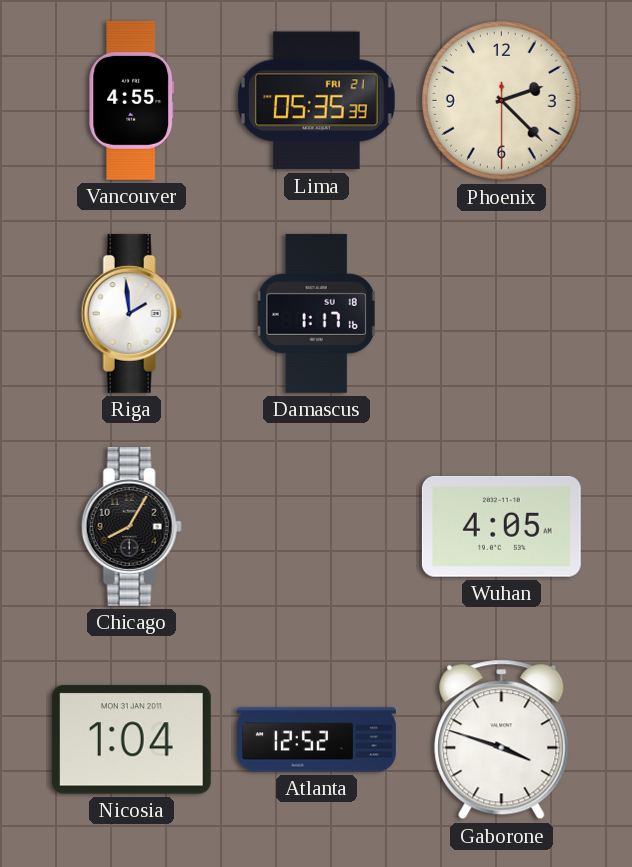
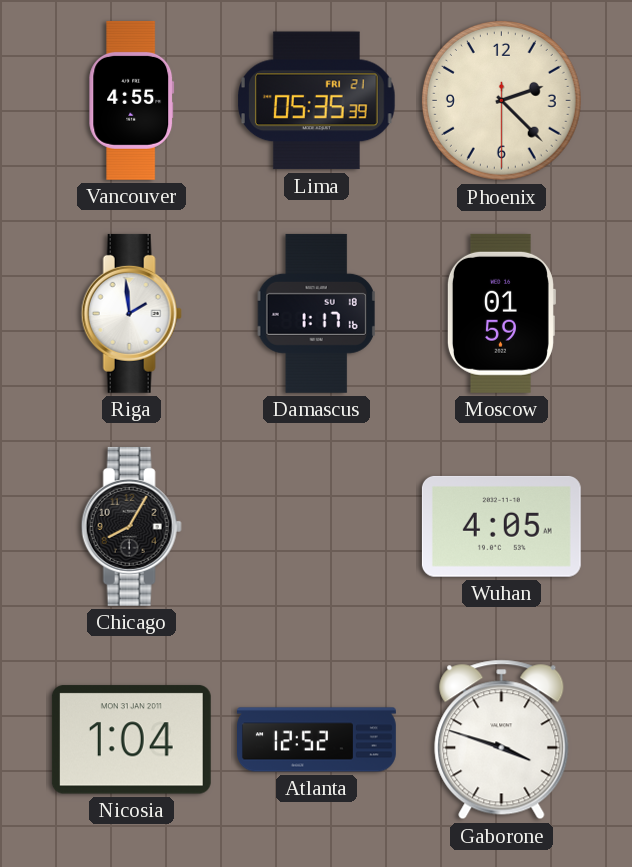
Moscow: none -> 01:59
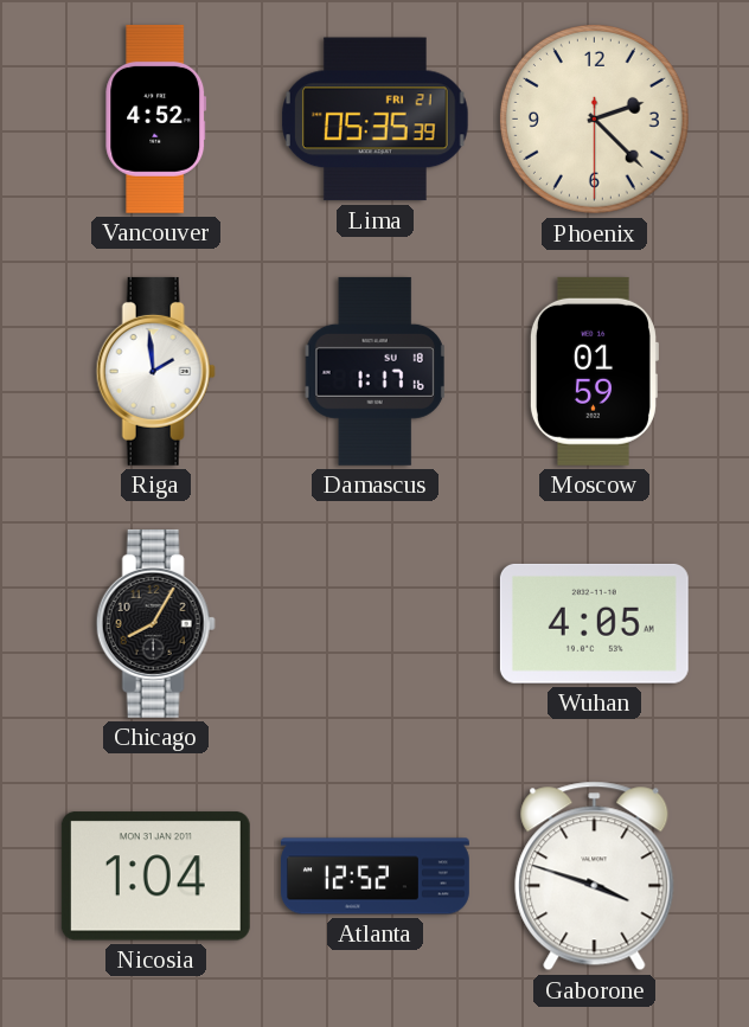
Vancouver: 4:55 -> 4:52
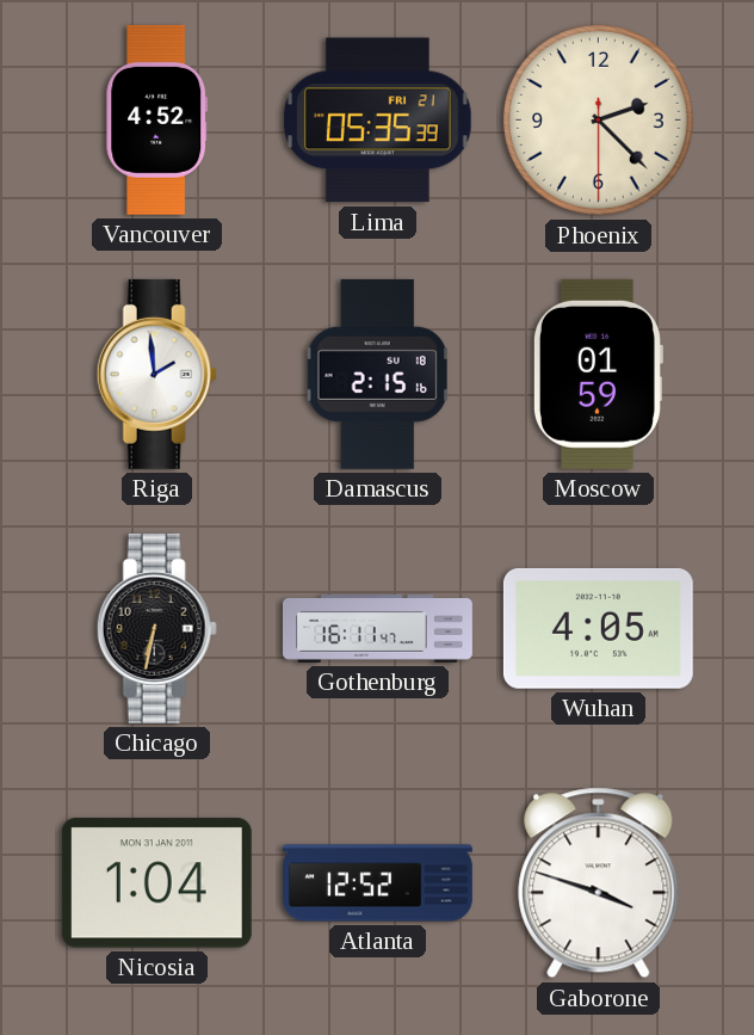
Damascus: 1:17 -> 2:15
Chicago: 8:05 -> 6:32
Gothenburg: none -> 16:11
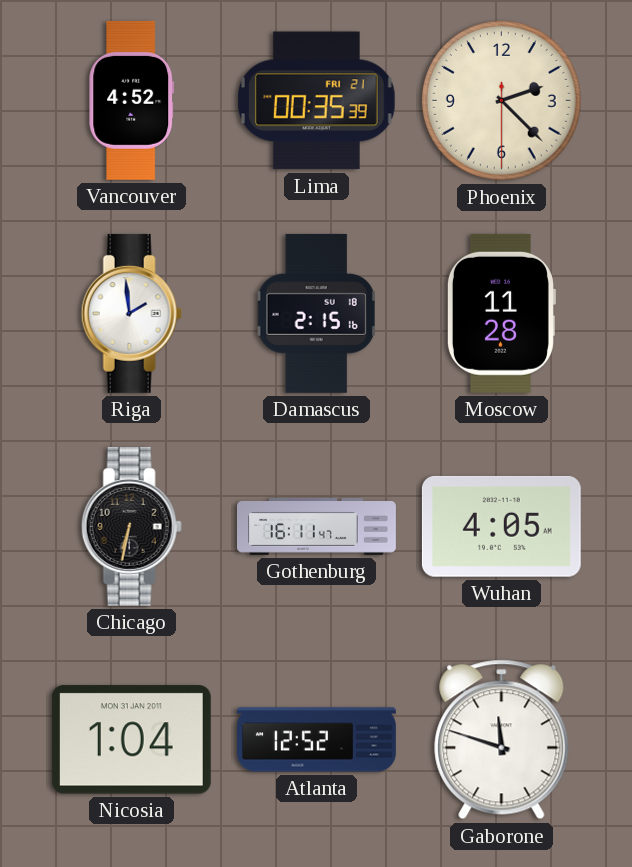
Lima: 05:35 -> 00:35
Moscow: 01:59 -> 11:28
Gaborone: 3:48 -> 11:48
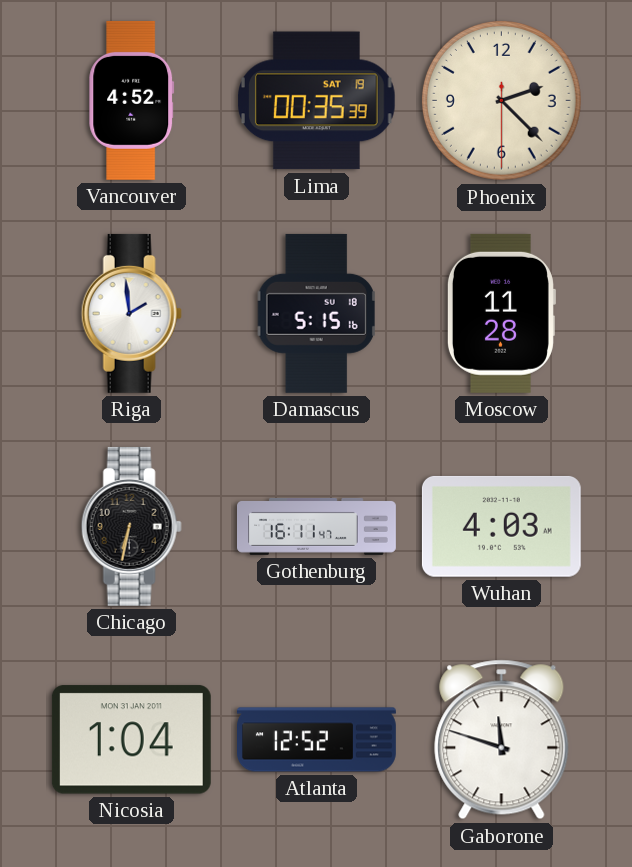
Lima date: FRI 21 -> SAT 19
Damascus: 2:15 -> 5:15
Wuhan: 4:05 -> 4:03
